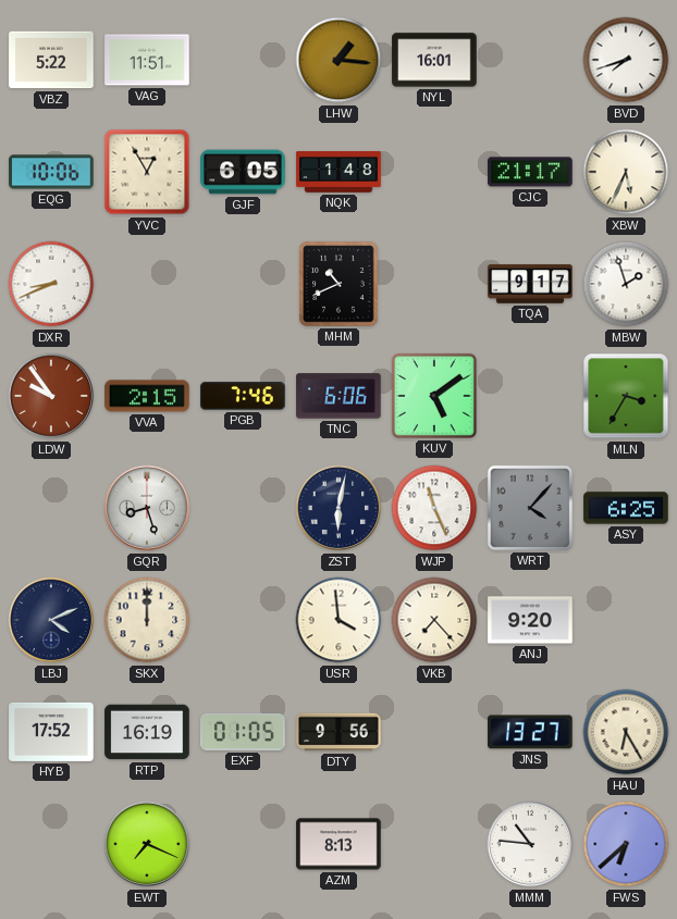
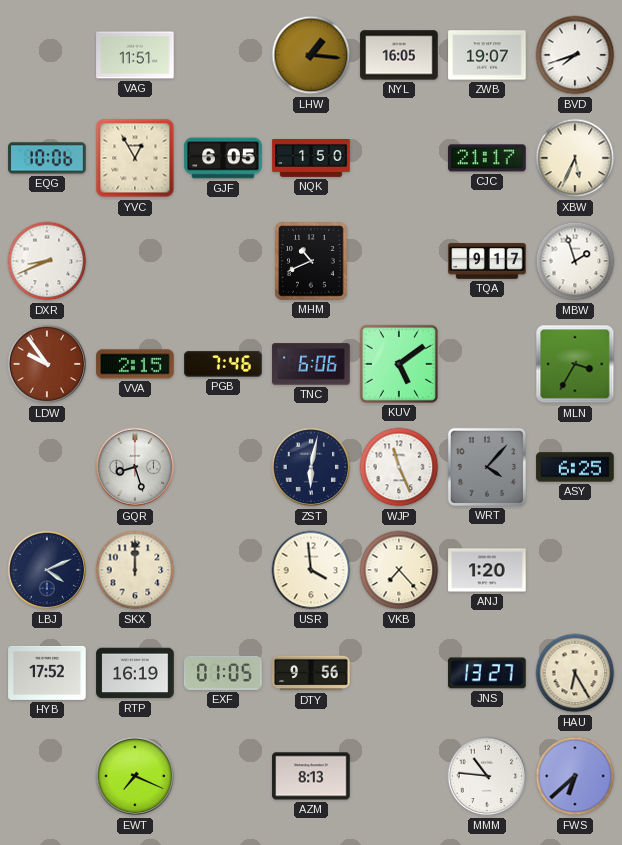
VBZ: 5:22 -> none
NYL: 16:01 -> 16:05
ZWB: none -> 19:07
NQK: 1:48 -> 1:50
ANJ: 9:20 -> 1:20
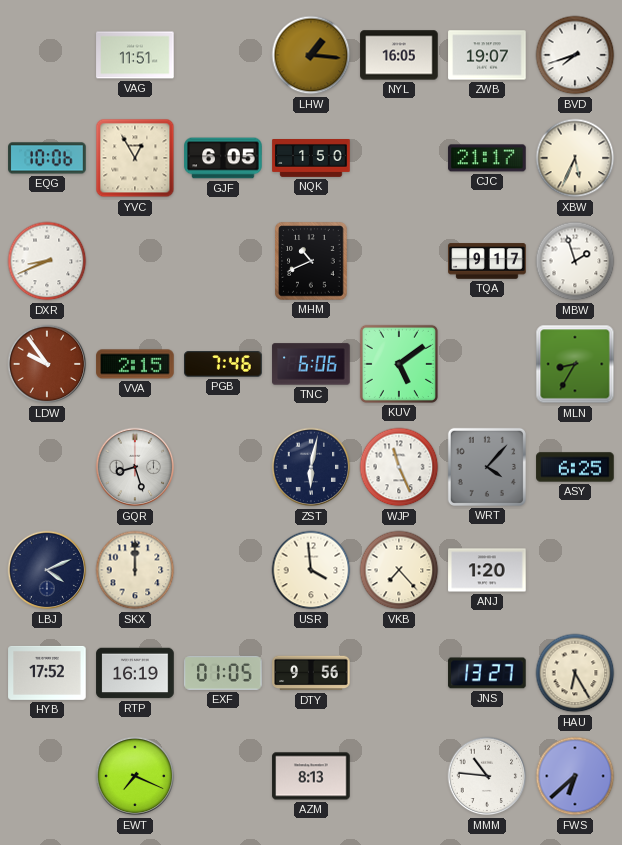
MLN: 3:35 -> 8:35
